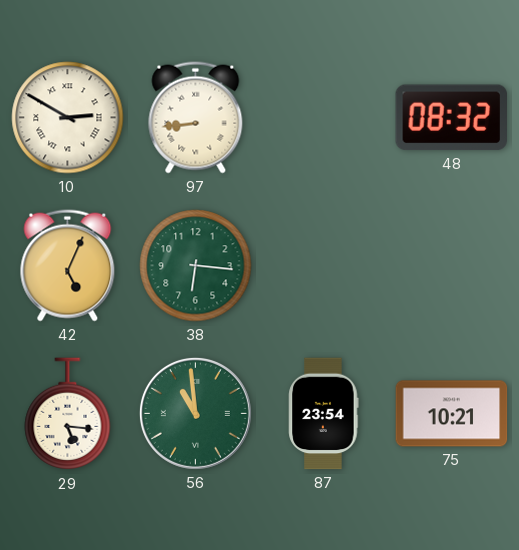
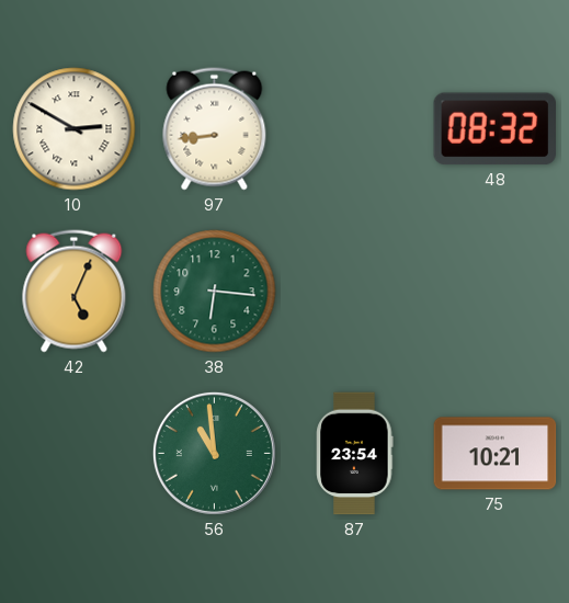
29: 5:16 -> none
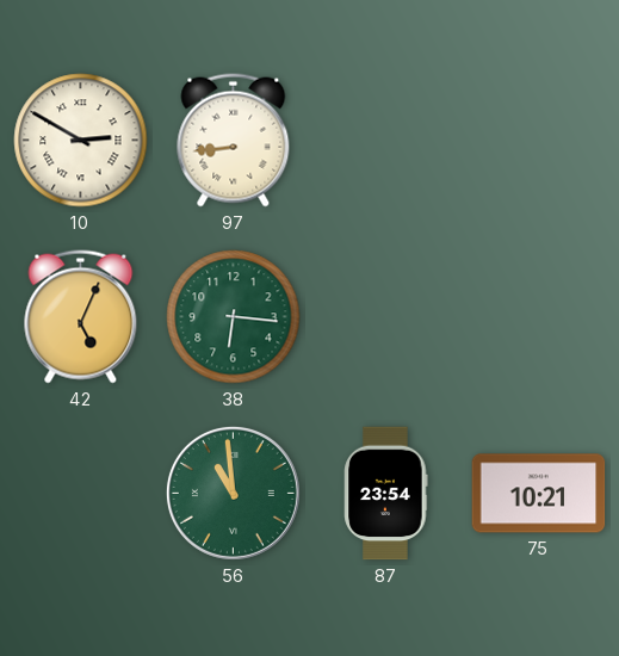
48: 08:32 -> none
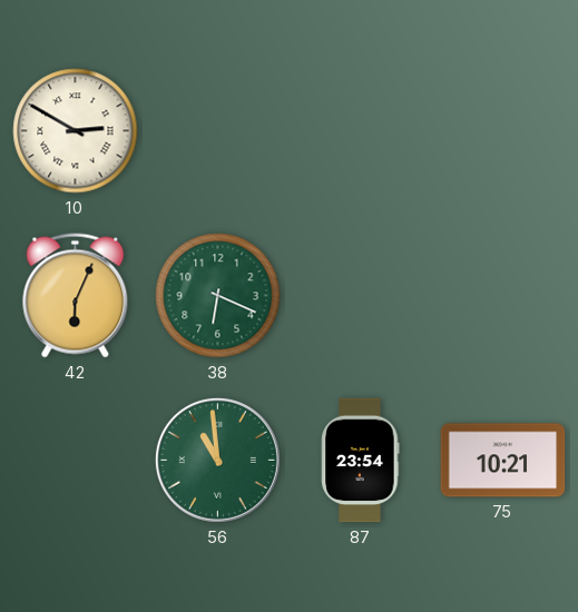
97: 8:44 -> none
42: 5:04 -> 6:04
38: 6:16 -> 6:19
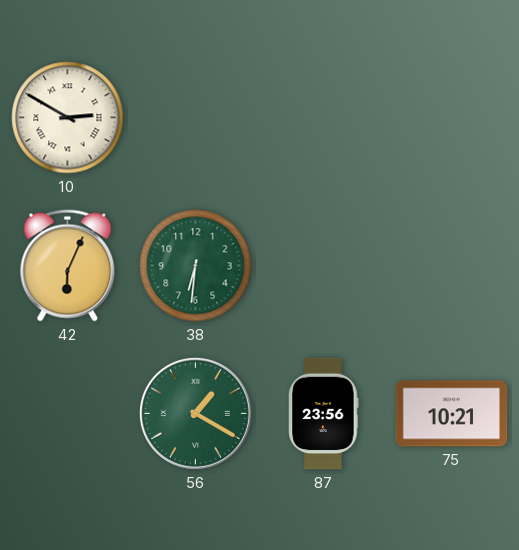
38: 6:19 -> 6:31
56: 10:59 -> 1:20
87: 23:54 -> 23:56
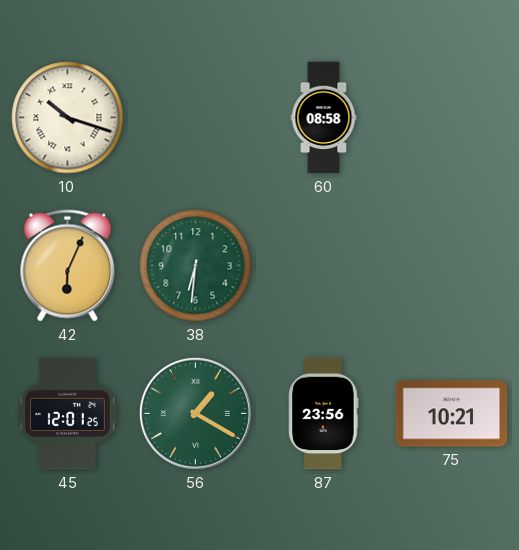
10: 2:50 -> 10:18
60: none -> 08:58
45: none -> 12:01
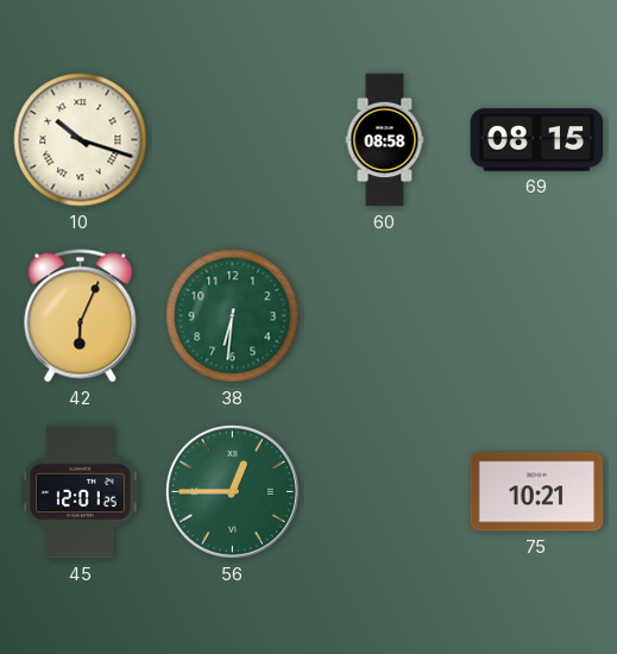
69: none -> 08:15
56: 1:20 -> 12:45
87: 23:56 -> none
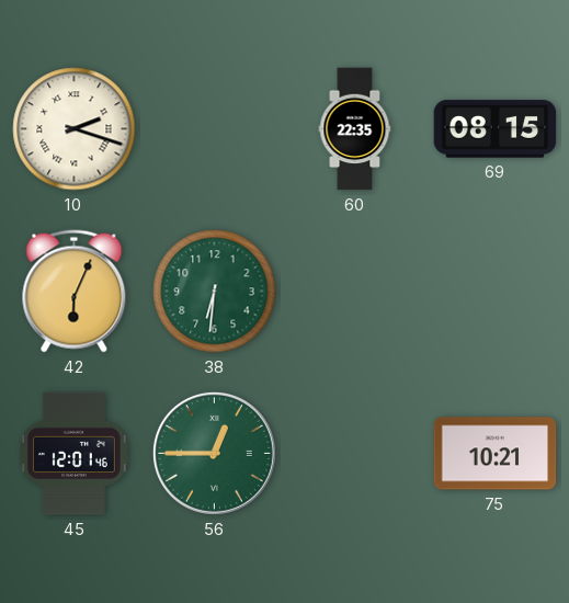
10: 10:18 -> 2:18
60: 08:58 -> 22:35
45: 12:01:25 -> 12:01:46
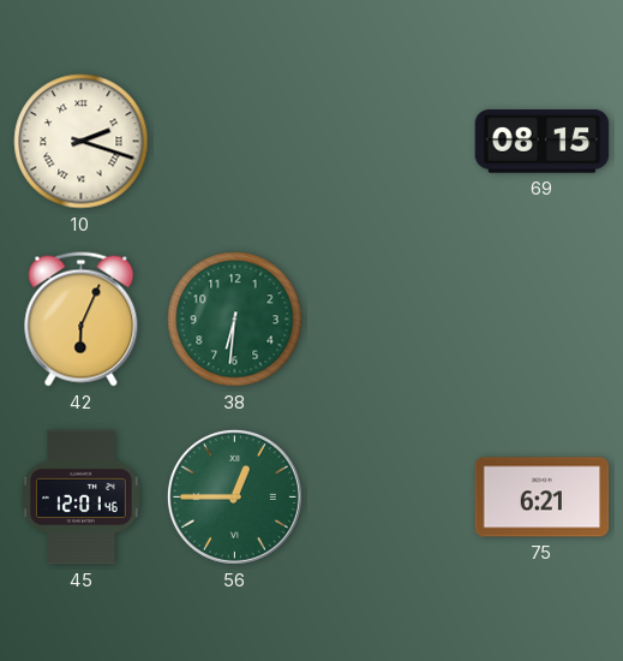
60: 22:35 -> none
75: 10:21 -> 6:21
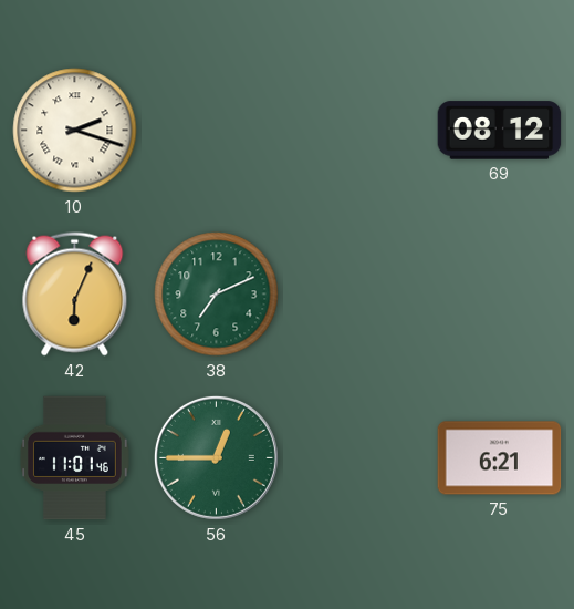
69: 08:15 -> 08:12
38: 6:31 -> 7:11
45: 12:01 -> 11:01
